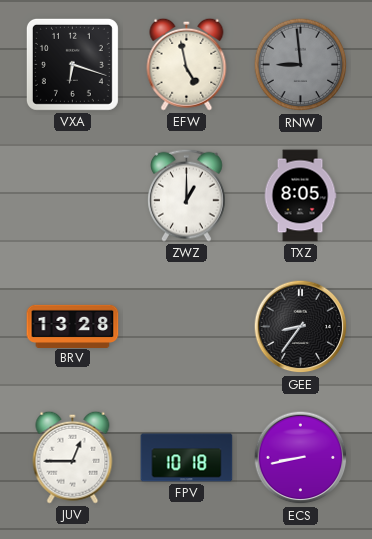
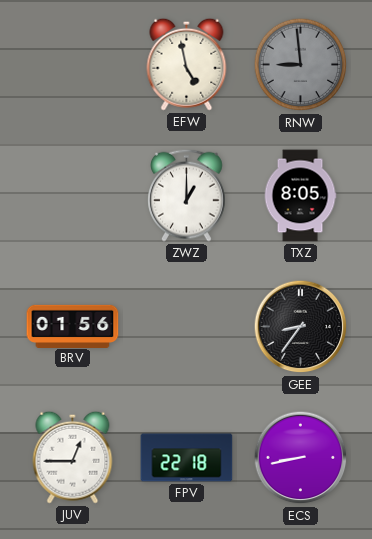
VXA: 6:18 -> none
BRV: 13:28 -> 01:56
FPV: 10:18 -> 22:18
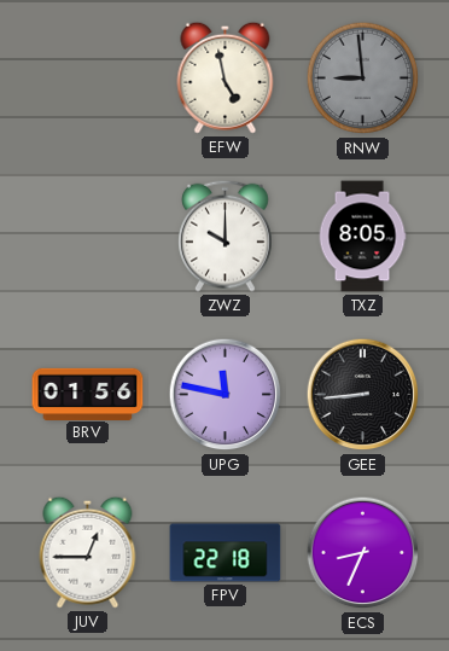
ZWZ: 1:00 -> 10:00
UPG: none -> 11:47
GEE: 8:36 -> 8:44
ECS: 8:43 -> 8:34
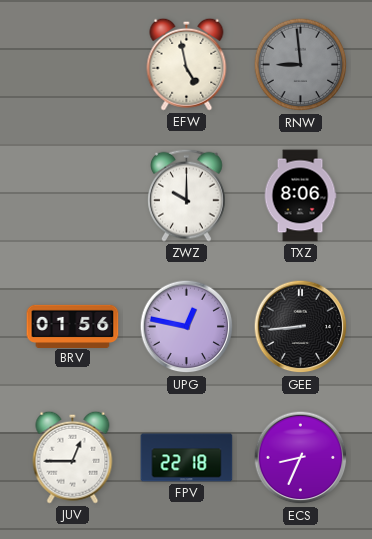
TXZ: 8:05 -> 8:06
UPG: 11:47 -> 12:47
